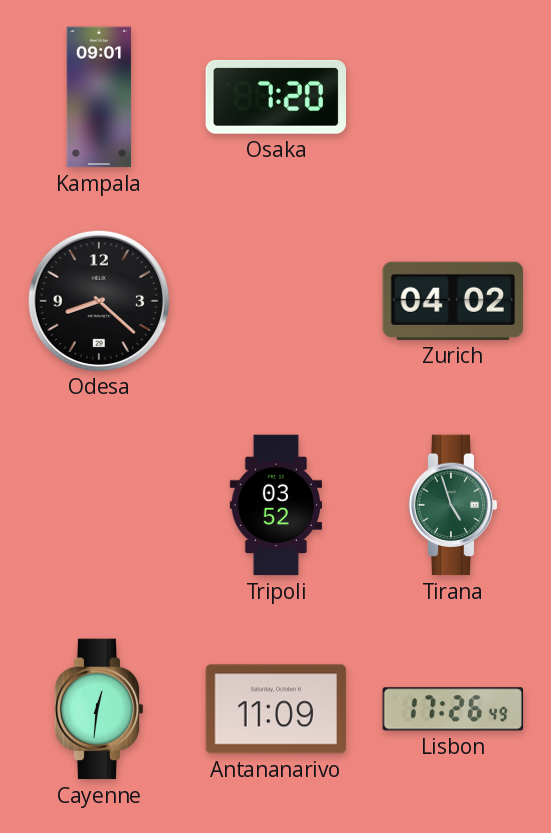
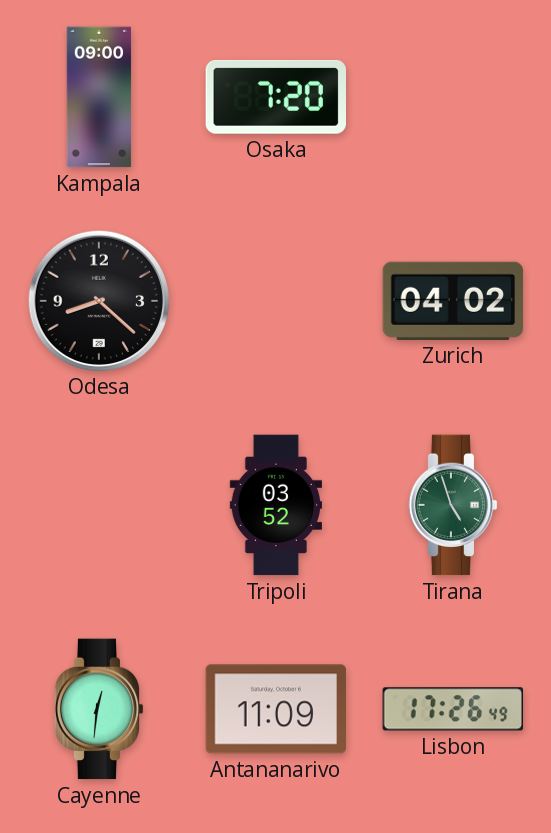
Kampala: 09:01 -> 09:00
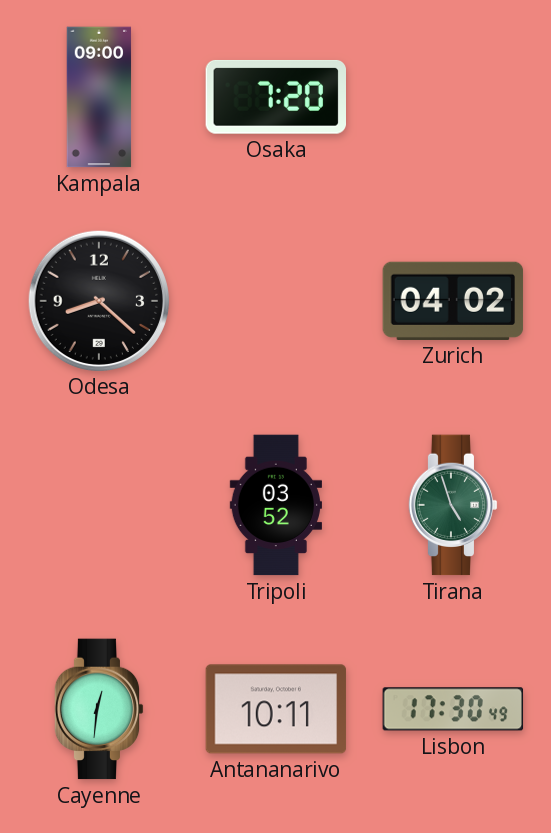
Antananarivo: 11:09 -> 10:11
Lisbon: 17:26 -> 17:30
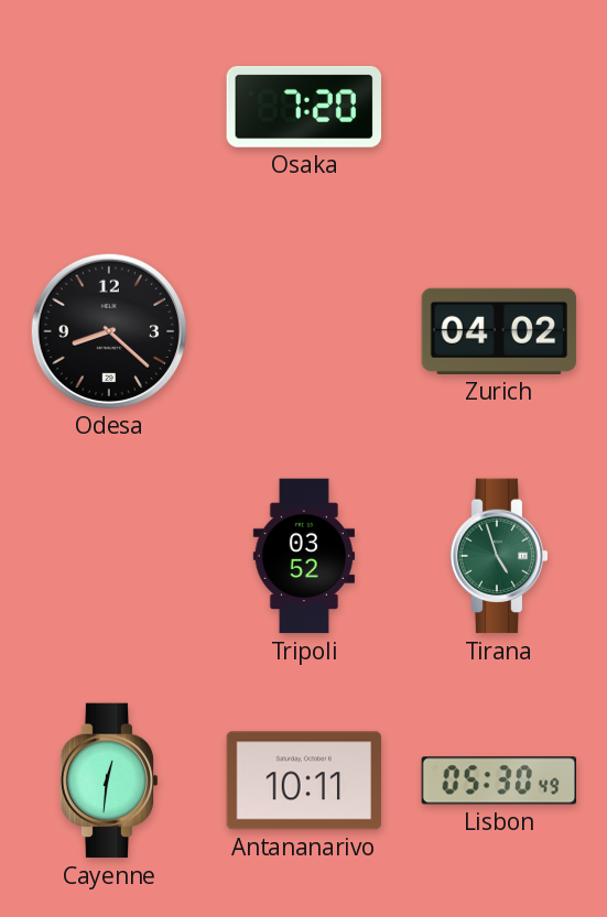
Kampala: 09:00 -> none
Lisbon: 17:30 -> 05:30
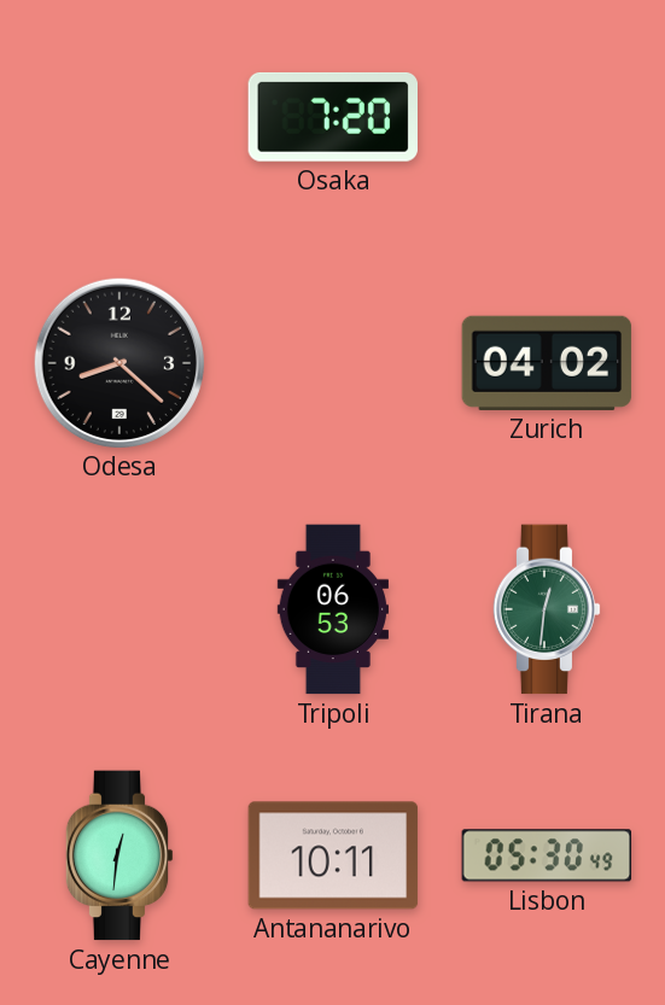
Tripoli: 03:52 -> 06:53
Tirana: 4:57 -> 12:31
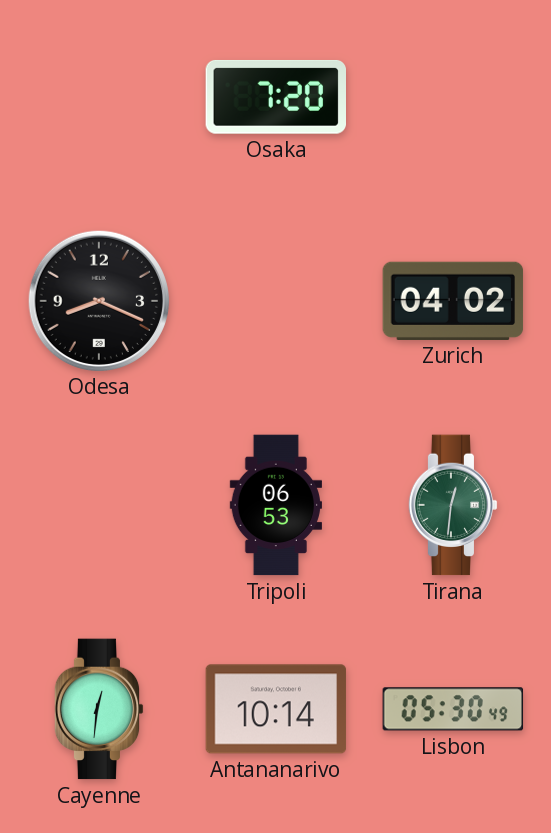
Odesa: 8:22 -> 8:19
Antananarivo: 10:11 -> 10:14
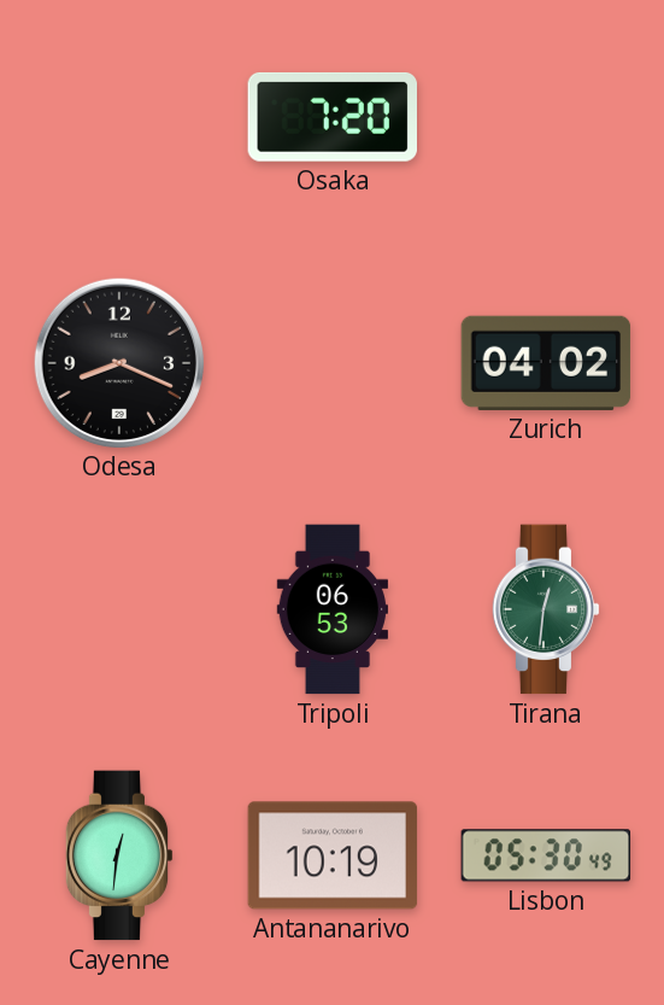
Antananarivo: 10:14 -> 10:19
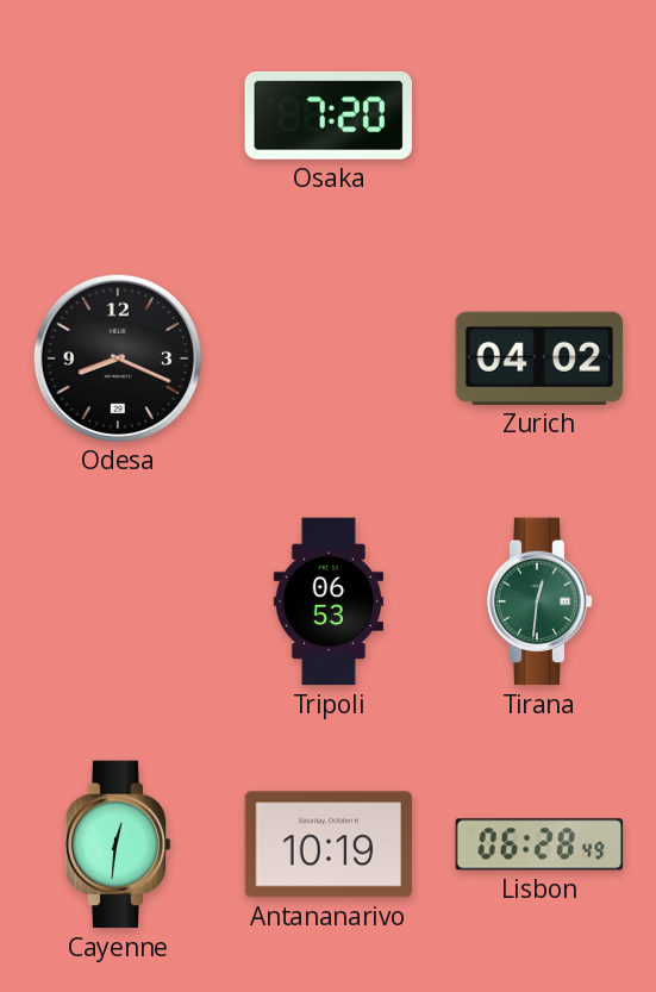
Lisbon: 05:30 -> 06:28
